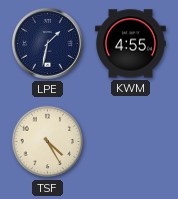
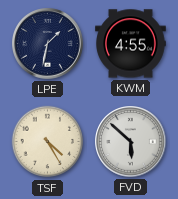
FVD: none -> 5:52
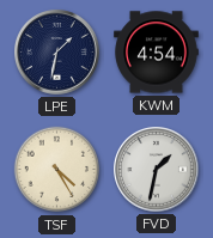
KWM: 4:55 -> 4:54
FVD: 5:52 -> 1:32
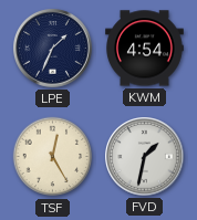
LPE: 1:32 -> 1:34
TSF: 4:25 -> 12:25
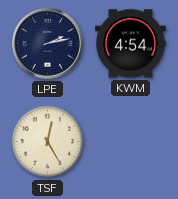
LPE: 1:34 -> 2:13
FVD: 1:32 -> none
